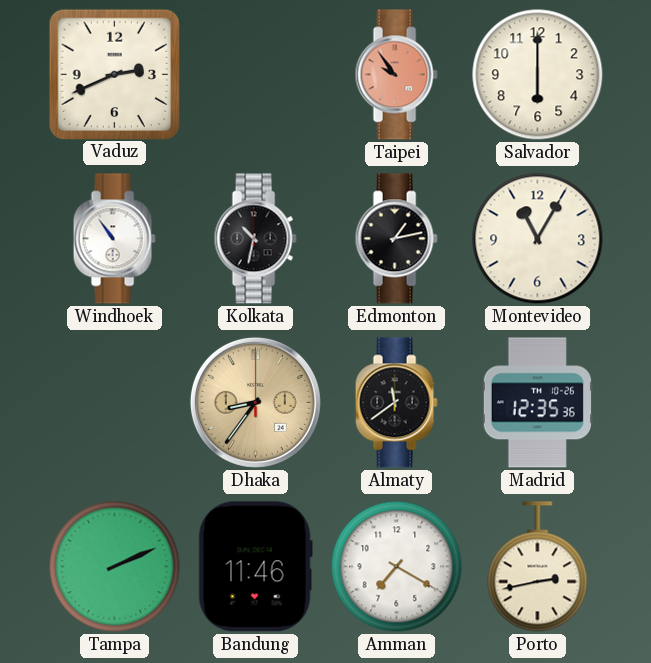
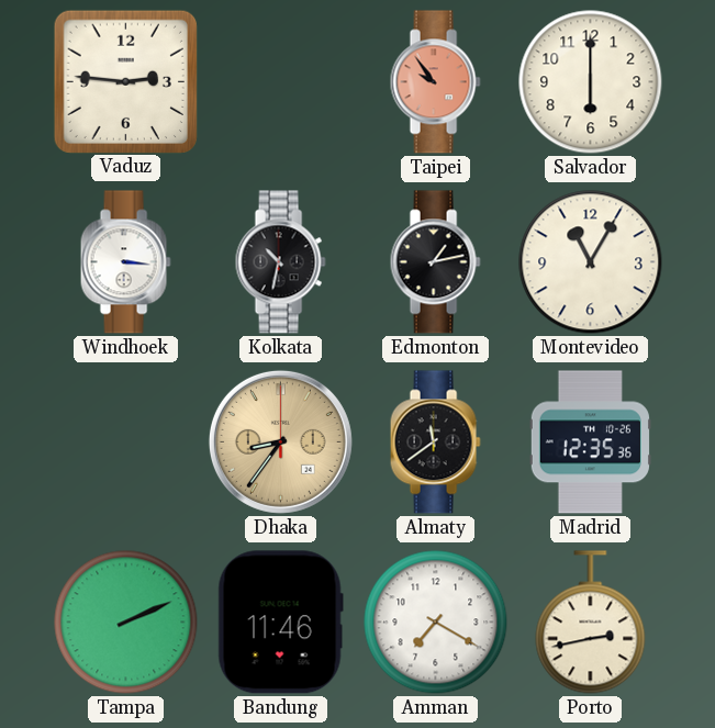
Vaduz: 2:41 -> 2:46
Windhoek: 10:54 -> 3:16
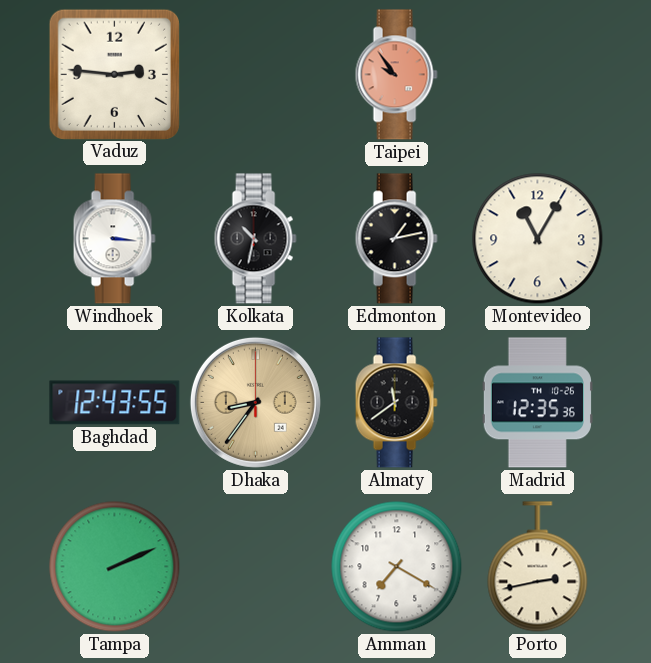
Salvador: 6:00 -> none
Baghdad: none -> 12:43
Bandung: 11:46 -> none
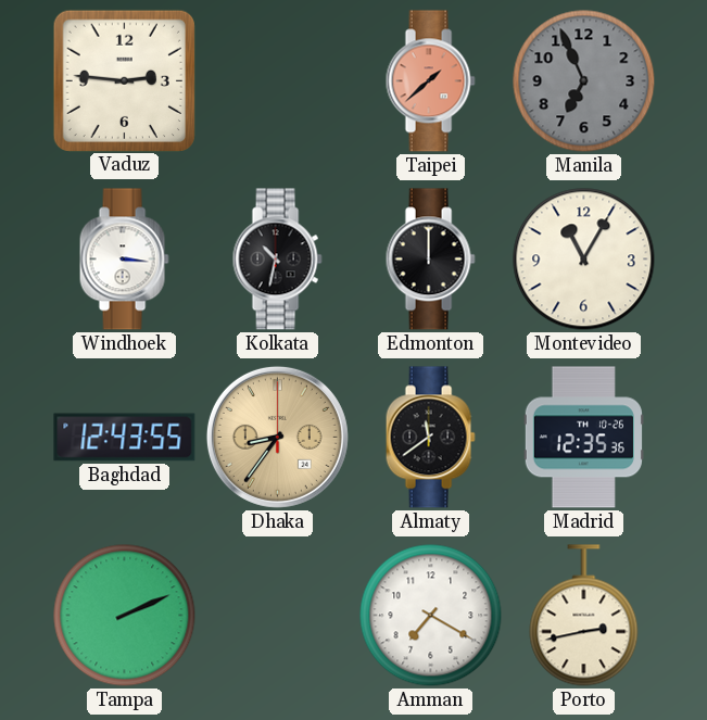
Taipei: 9:54 -> 1:38
Manila: none -> 6:56
Edmonton: 1:13 -> 12:00
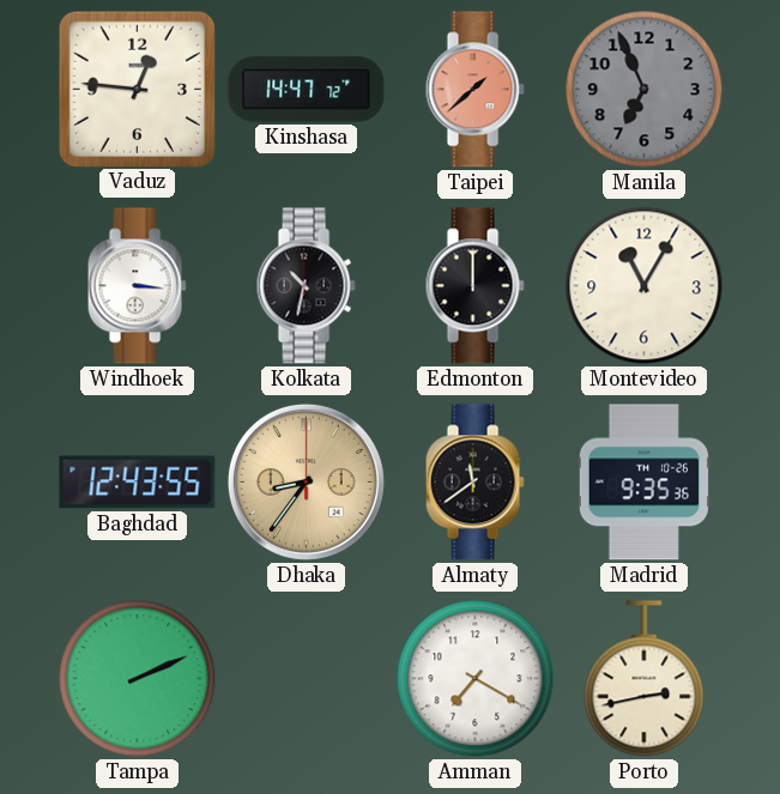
Vaduz: 2:46 -> 12:46
Kinshasa: none -> 14:47
Madrid: 12:35 -> 9:35
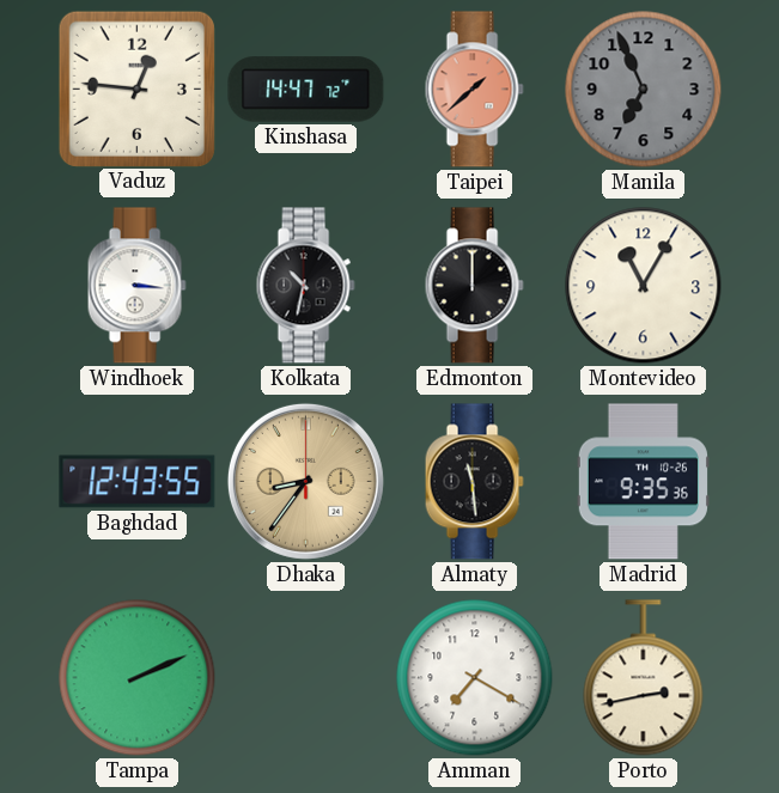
Almaty: 11:39 -> 11:29
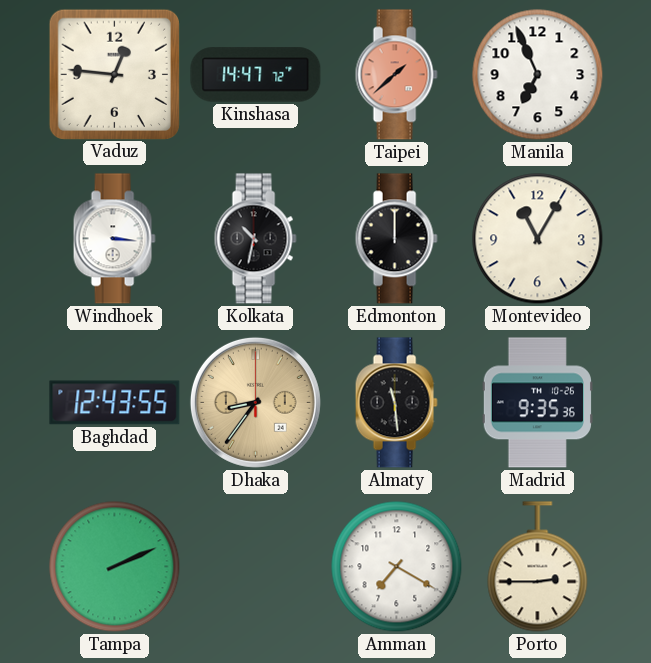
Manila dial: grey -> white
Porto: 2:43 -> 2:45
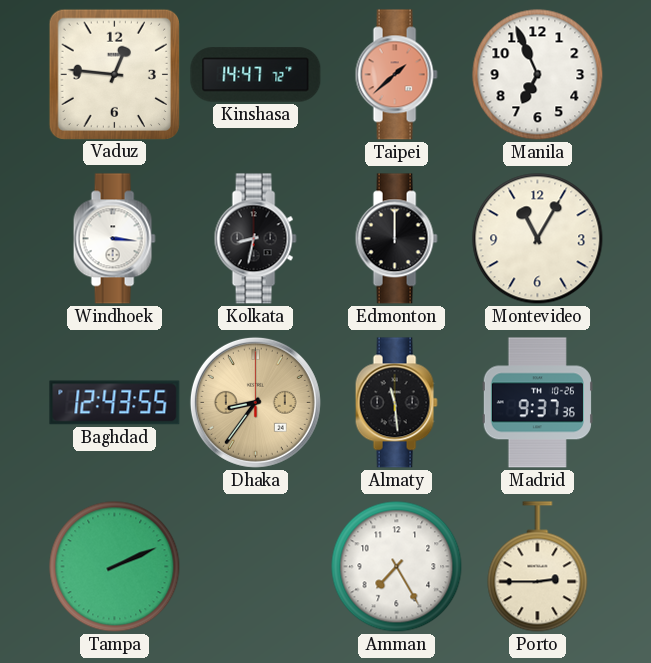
Kolkata: 10:32 -> 8:32
Madrid: 9:35 -> 9:37
Amman: 7:20 -> 7:25
